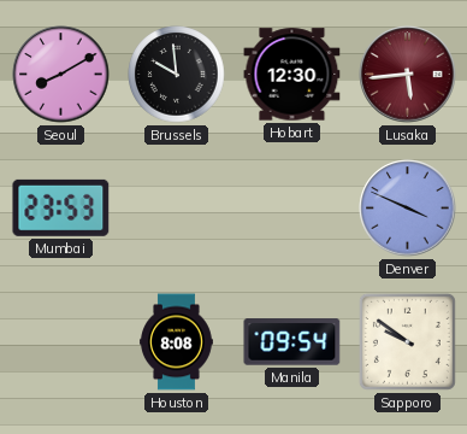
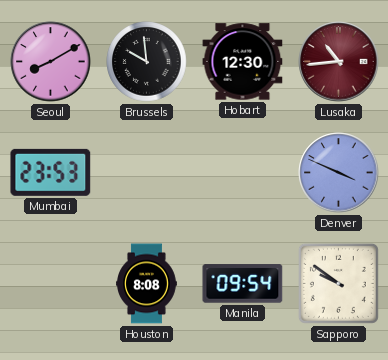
Lusaka: 5:44 -> 10:44
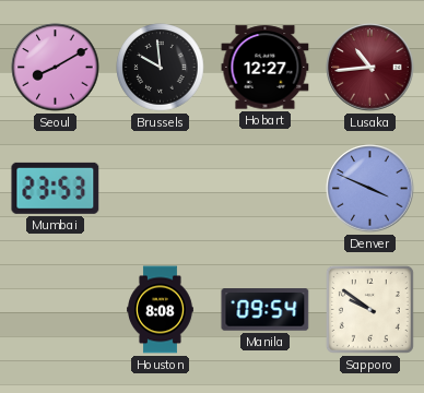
Hobart: 12:30 -> 12:27
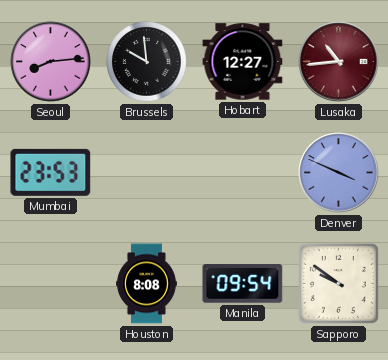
Seoul: 8:10 -> 8:14
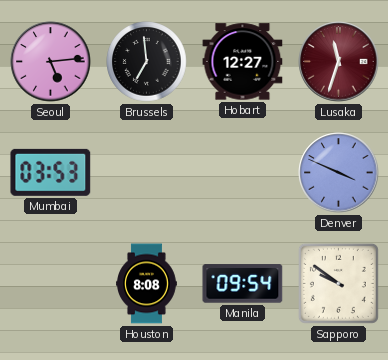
Seoul: 8:14 -> 5:14
Brussels: 9:59 -> 6:59
Lusaka: 10:44 -> 11:33
Mumbai: 23:53 -> 03:53
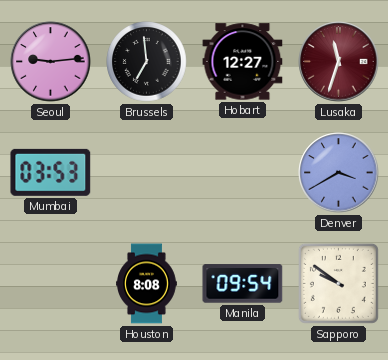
Seoul: 5:14 -> 9:14
Denver: 3:49 -> 3:40
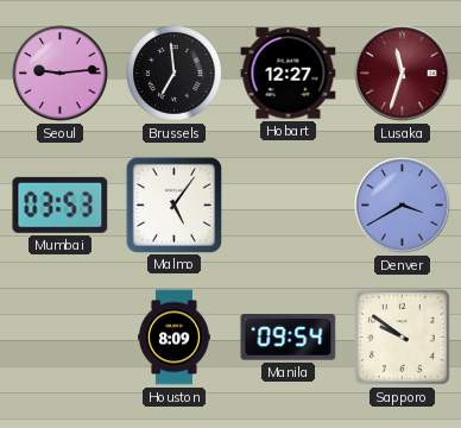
Malmo: none -> 5:06
Houston: 8:08 -> 8:09
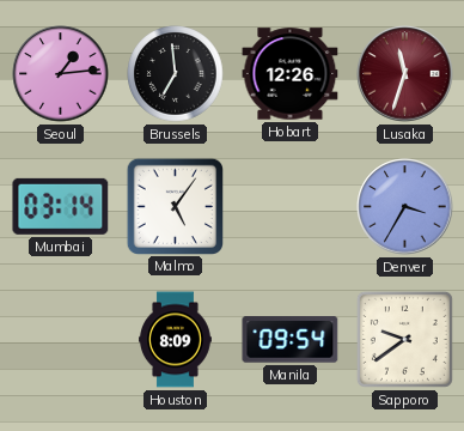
Seoul: 9:14 -> 1:14
Hobart: 12:27 -> 12:26
Mumbai: 03:53 -> 03:14
Denver: 3:40 -> 3:35
Sapporo: 9:51 -> 9:39
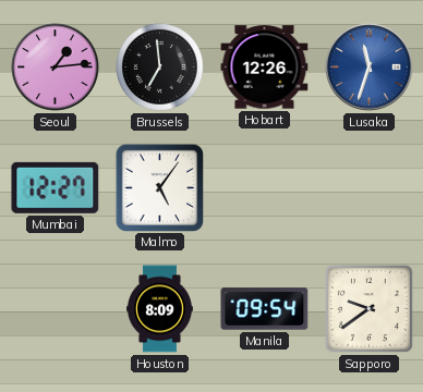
Lusaka dial: burgundy -> blue
Mumbai: 03:14 -> 12:27
Denver: 3:35 -> none
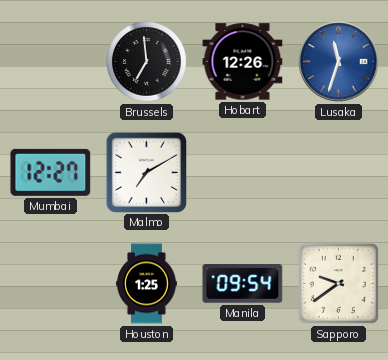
Seoul: 1:14 -> none
Malmo: 5:06 -> 7:10
Houston: 8:09 -> 1:25
